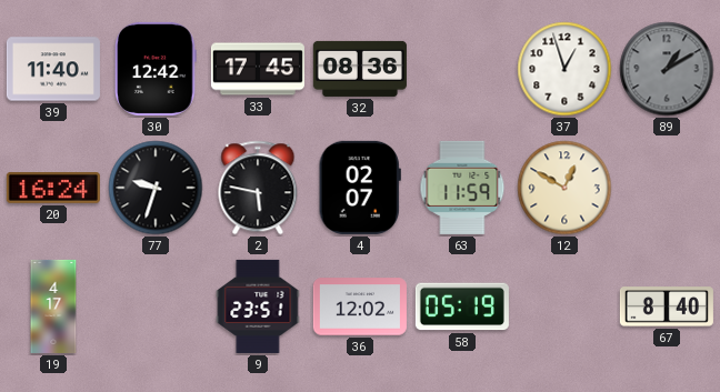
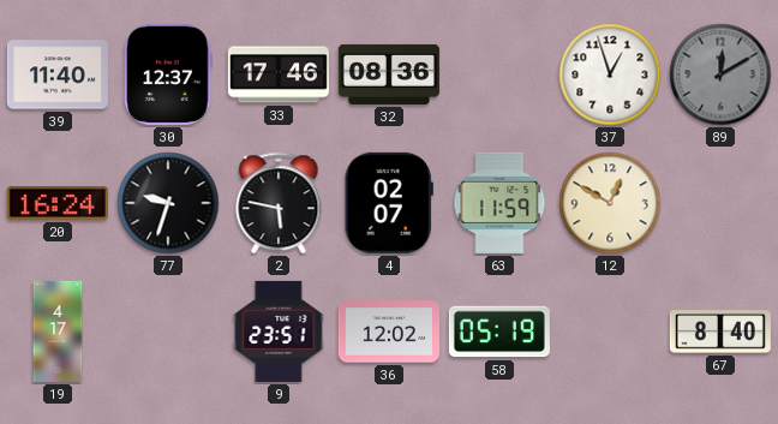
30: 12:42 -> 12:37
33: 17:45 -> 17:46
89: 1:10 -> 12:10
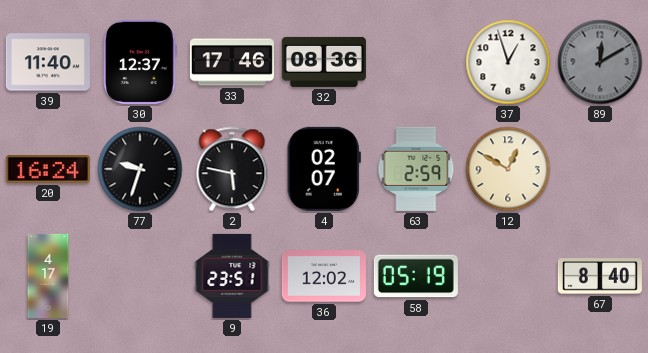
63: 11:59 -> 2:59
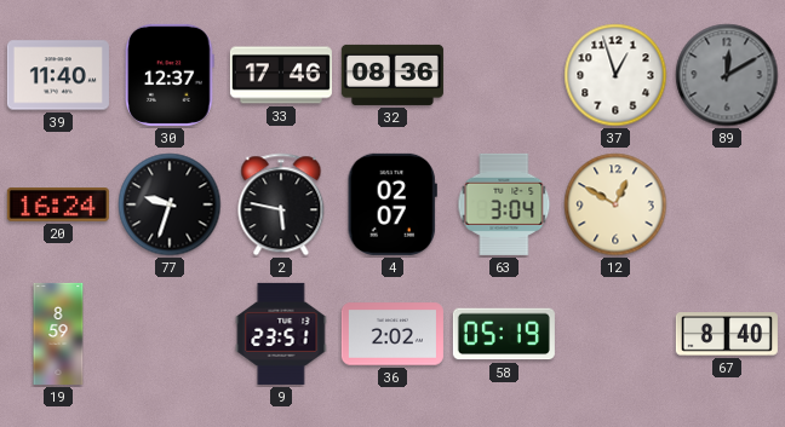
63: 2:59 -> 3:04
19: 4:17 -> 8:59
36: 12:02 -> 2:02
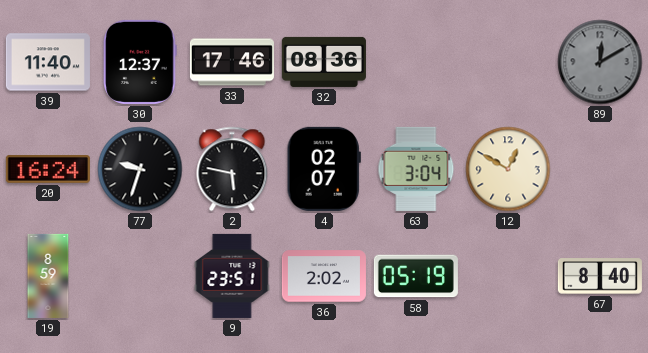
37: 12:57 -> none
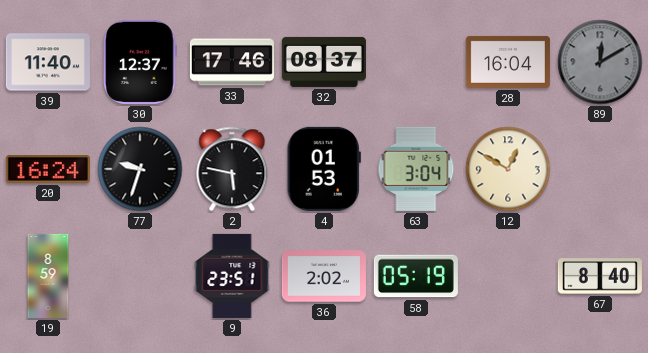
32: 08:36 -> 08:37
28: none -> 16:04
4: 02:07 -> 01:53
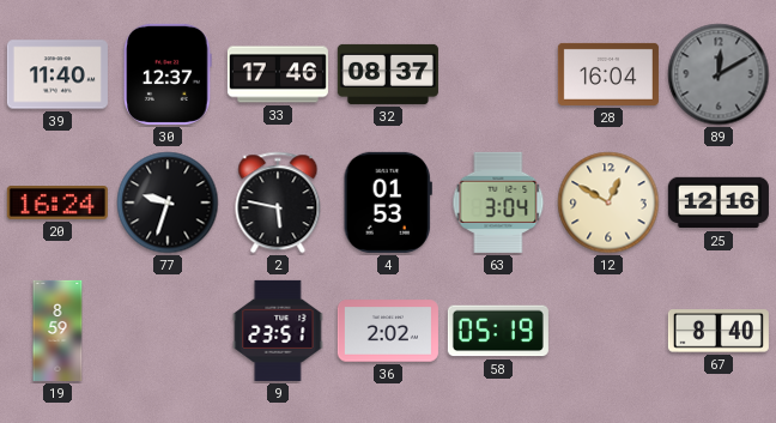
25: none -> 12:16
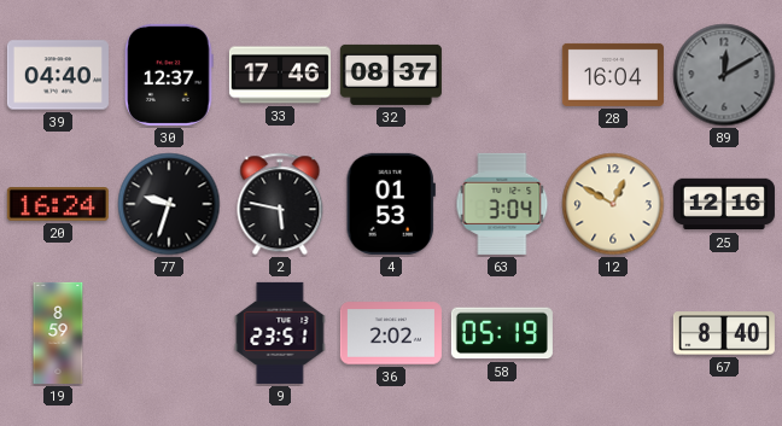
39: 11:40 -> 04:40
